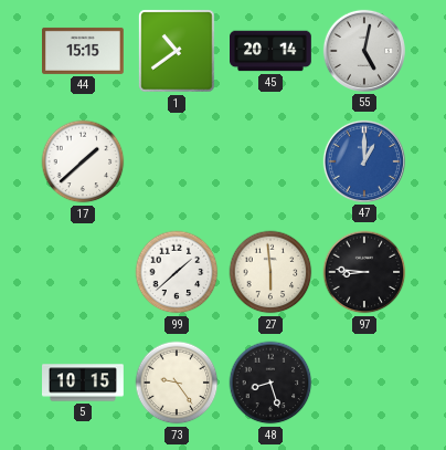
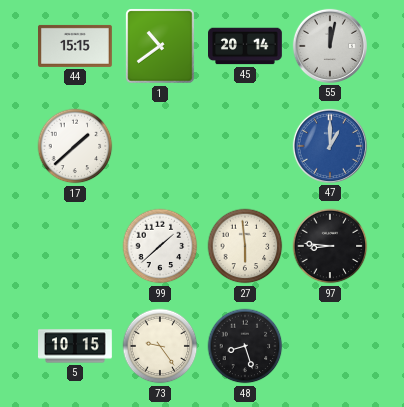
55: 5:02 -> 12:02
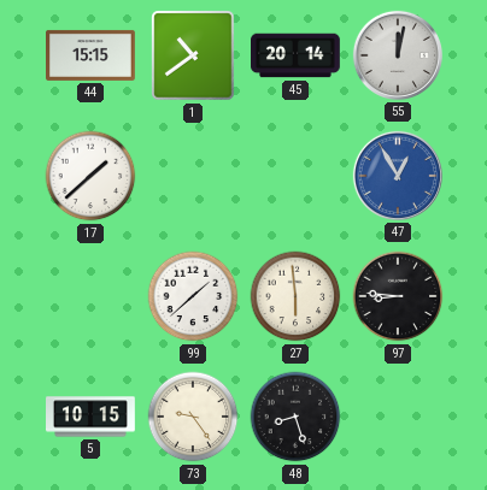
47: 1:00 -> 12:55
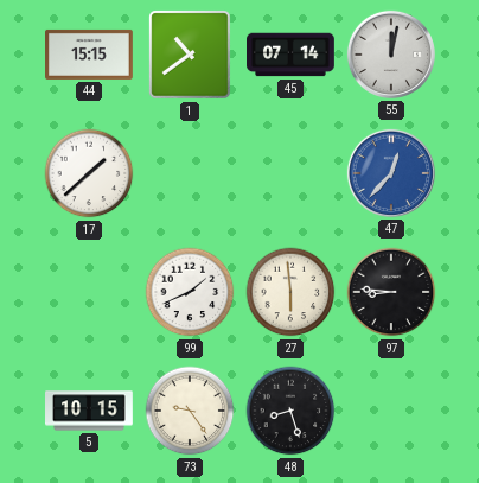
45: 20:14 -> 07:14
47: 12:55 -> 12:37
99: 1:38 -> 1:41
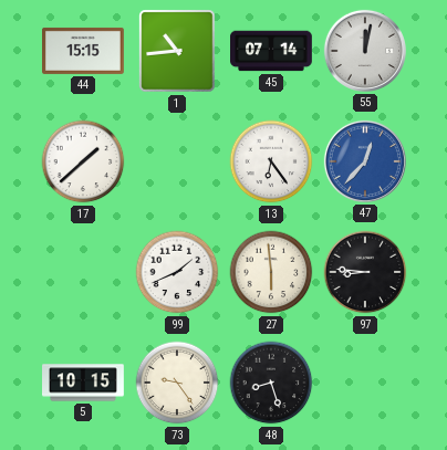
1: 10:39 -> 10:44
13: none -> 6:24
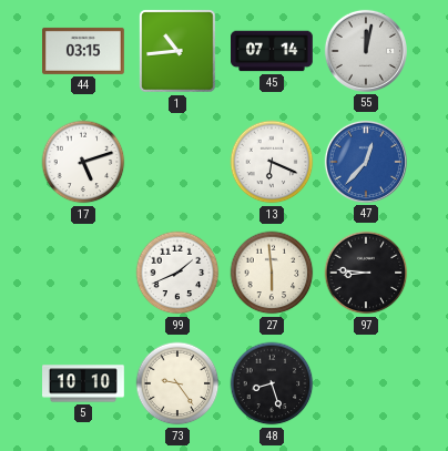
44: 15:15 -> 03:15
17: 1:38 -> 5:12
13: 6:24 -> 6:19
5: 10:15 -> 10:10
